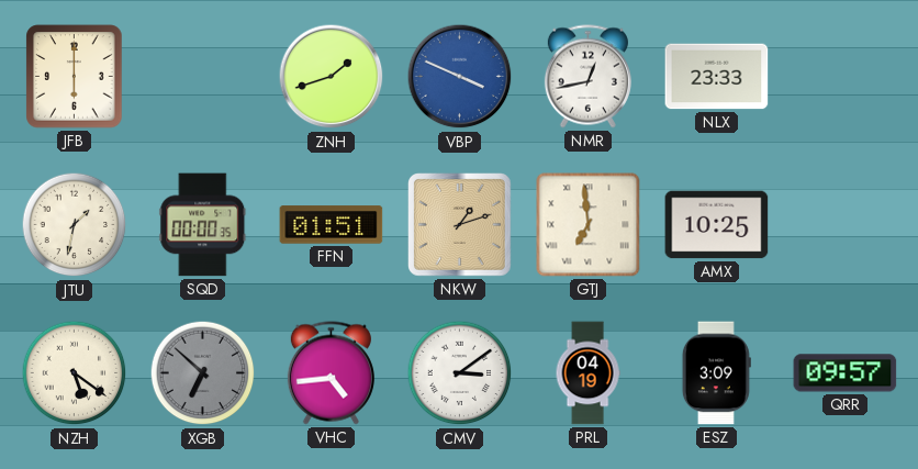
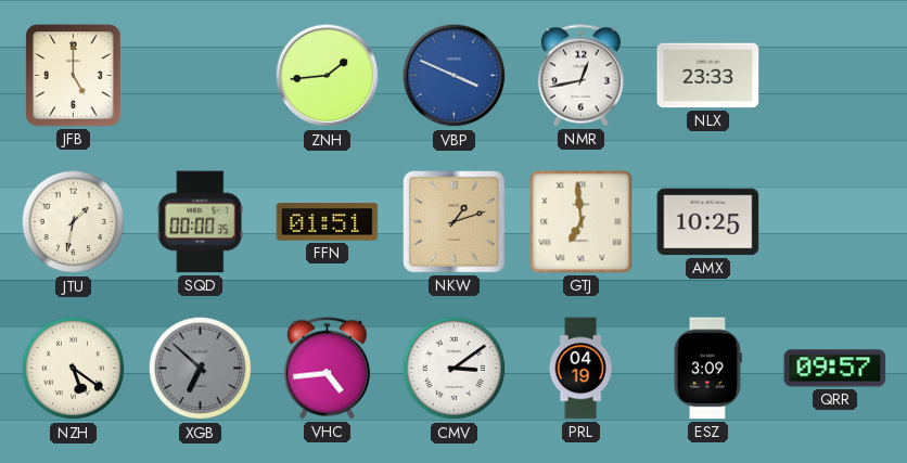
JFB: 6:00 -> 5:00
ZNH: 1:42 -> 1:44
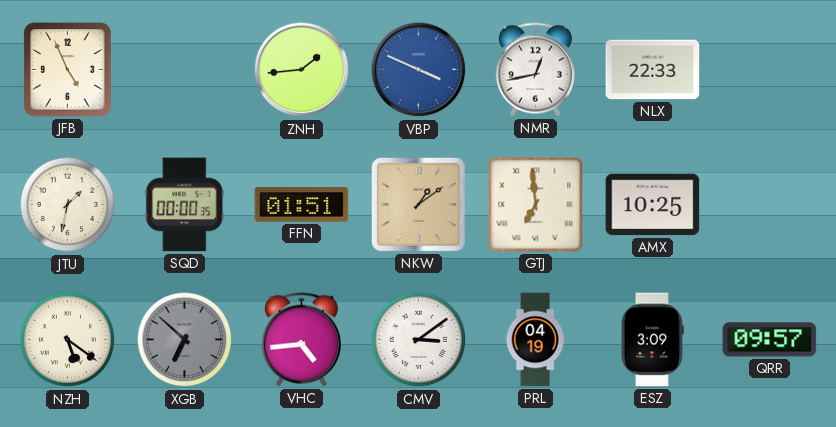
JFB: 5:00 -> 4:56
NLX: 23:33 -> 22:33
NKW: 1:12 -> 1:09
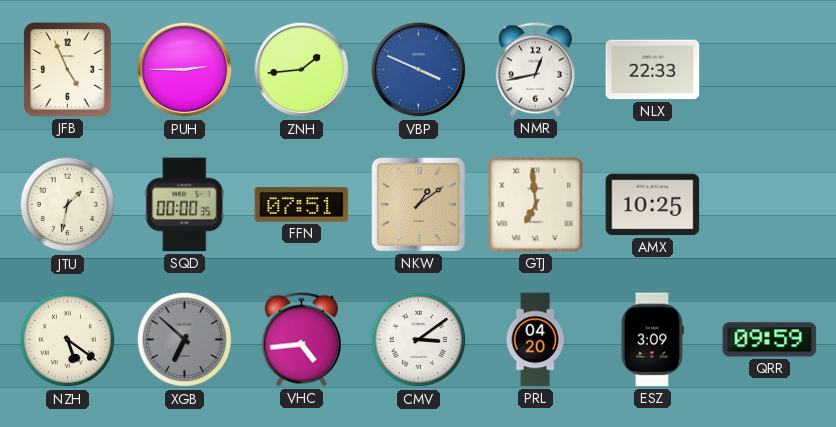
PUH: none -> 2:45
FFN: 01:51 -> 07:51
PRL: 04:19 -> 04:20
QRR: 09:57 -> 09:59
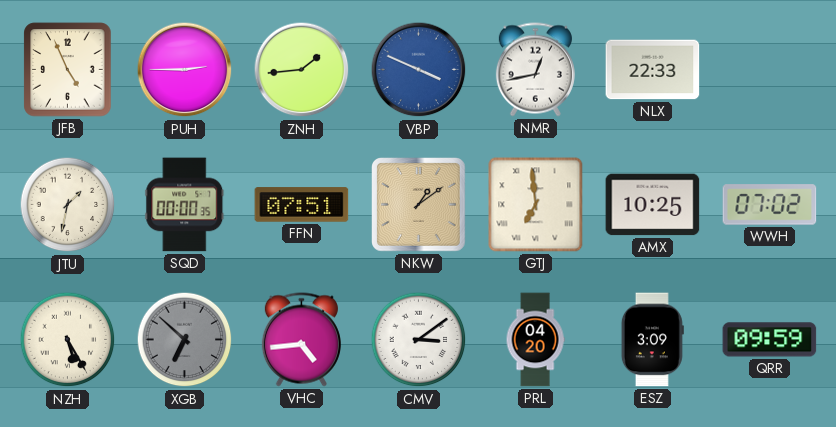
WWH: none -> 07:02
NZH: 5:21 -> 5:25
